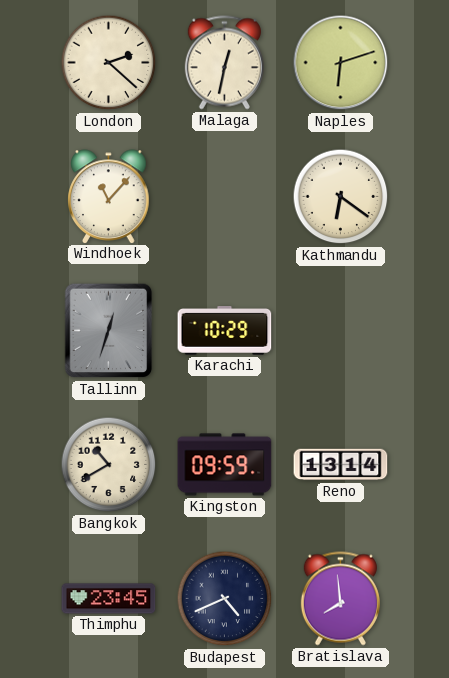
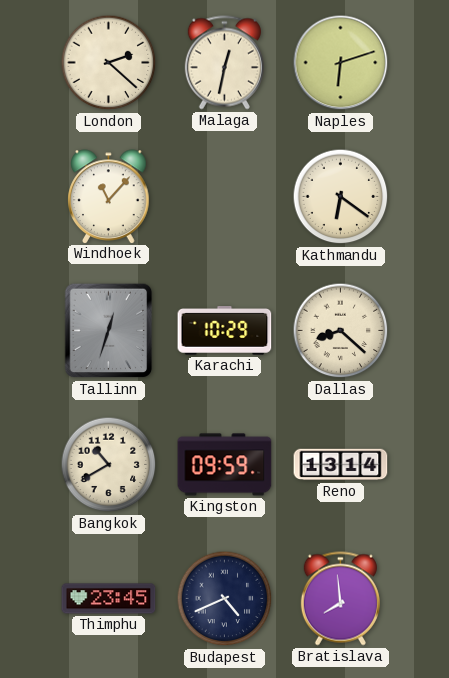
Dallas: none -> 8:22
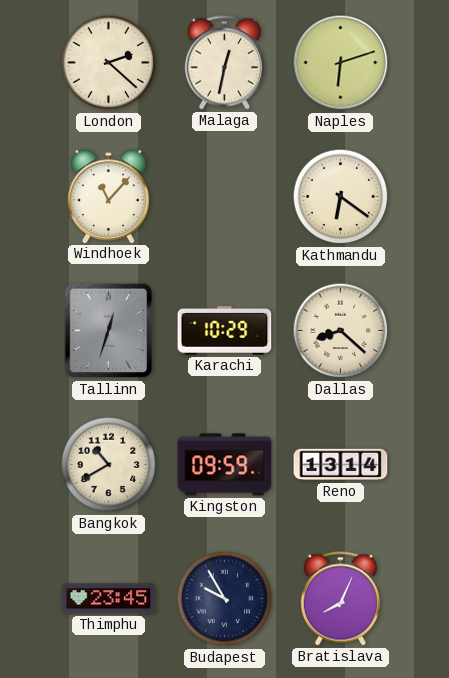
Budapest: 4:41 -> 9:55
Bratislava: 7:59 -> 8:04
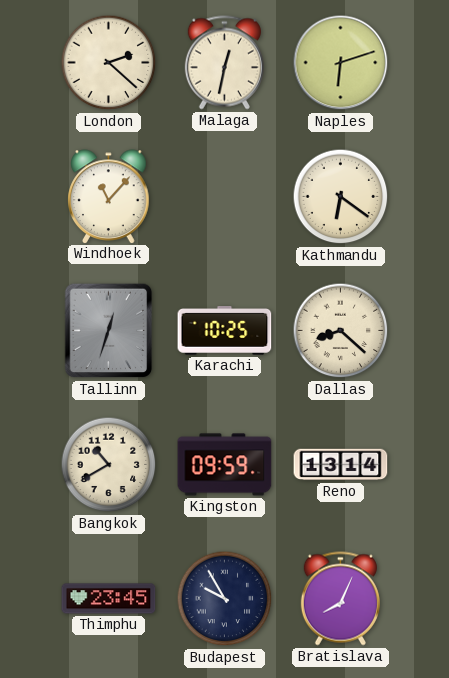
Karachi: 10:29 -> 10:25
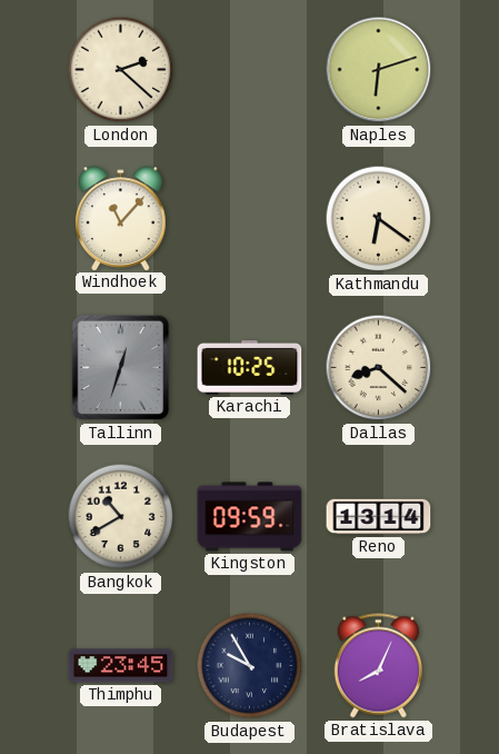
Malaga: 12:32 -> none
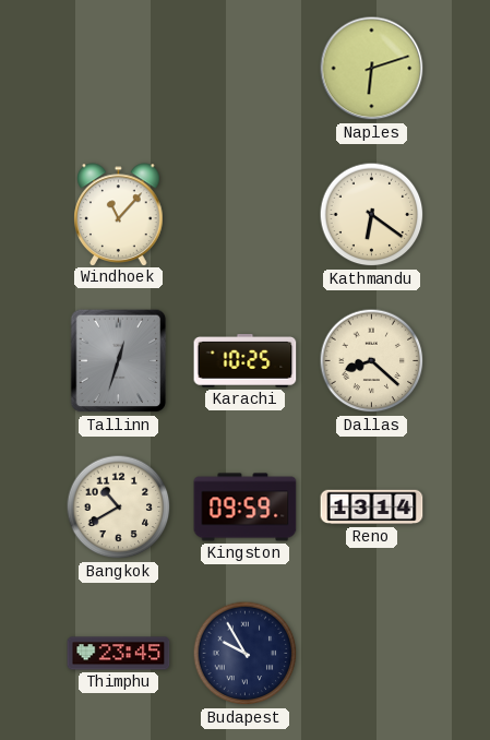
London: 2:22 -> none
Bratislava: 8:04 -> none
